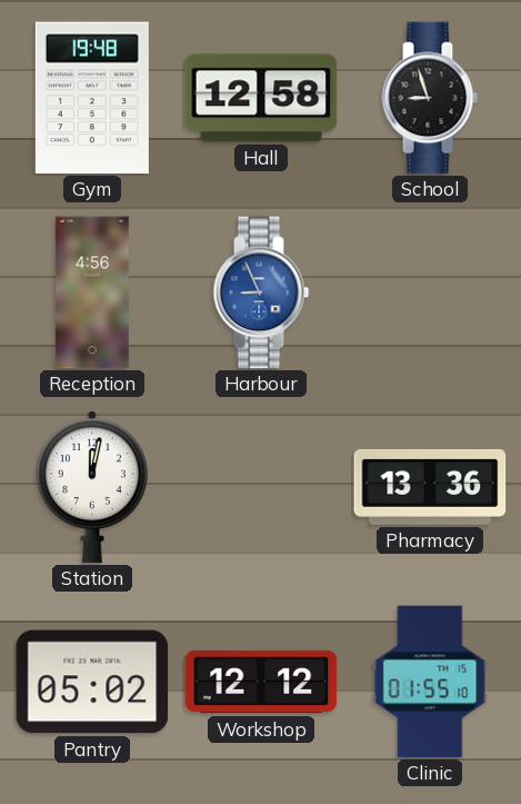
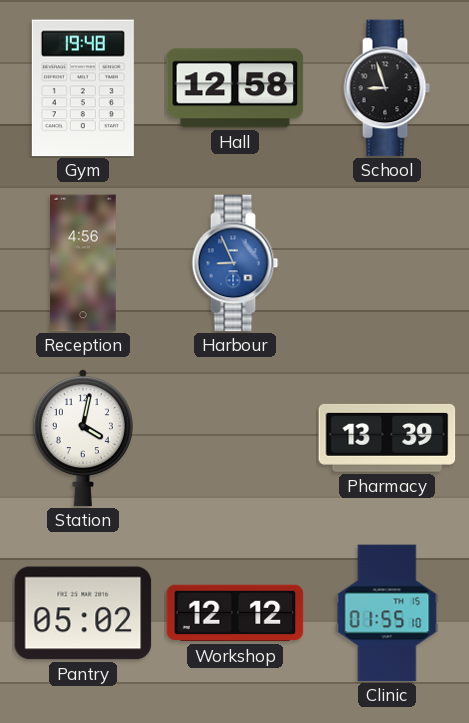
Station: 12:02 -> 4:02
Pharmacy: 13:36 -> 13:39
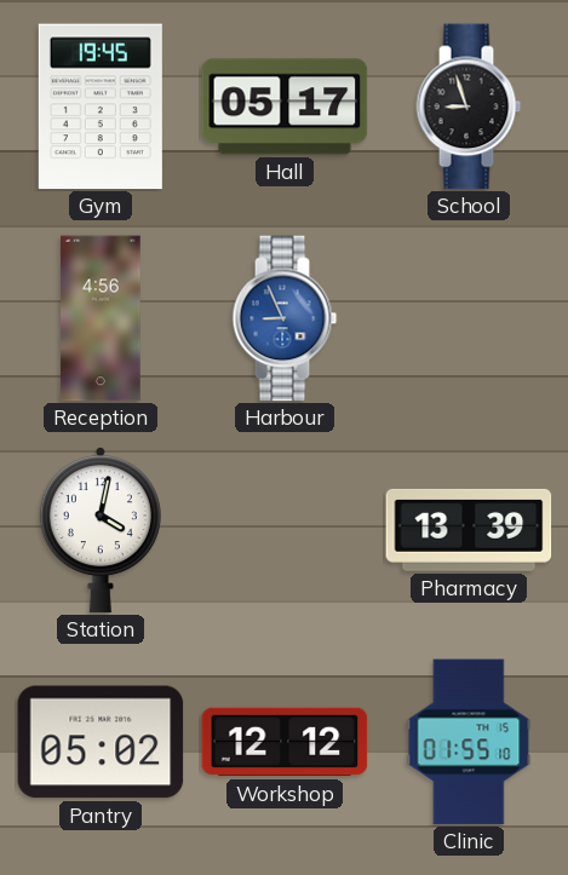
Gym: 19:48 -> 19:45
Hall: 12:58 -> 05:17
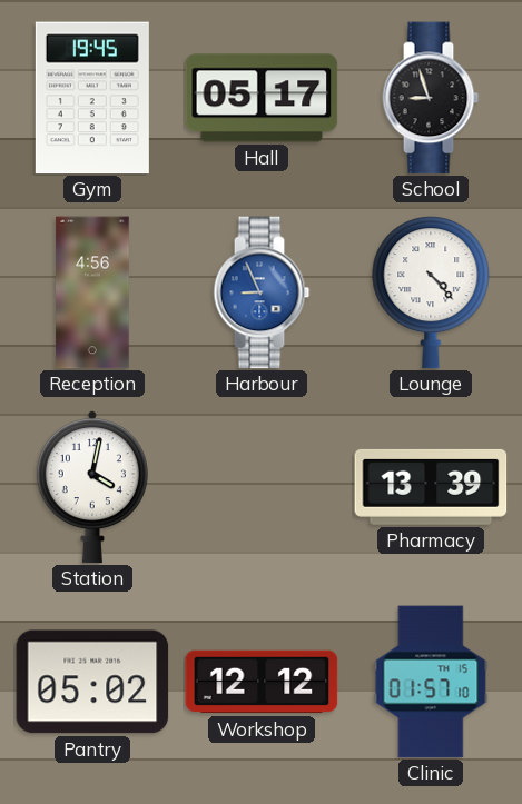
Lounge: none -> 4:23
Clinic: 01:55 -> 01:57
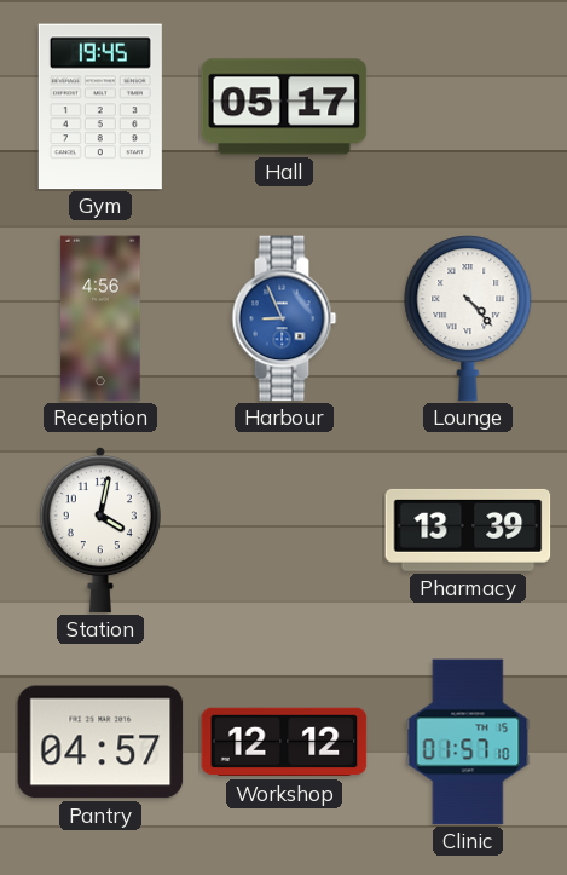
School: 8:57 -> none
Pantry: 05:02 -> 04:57
